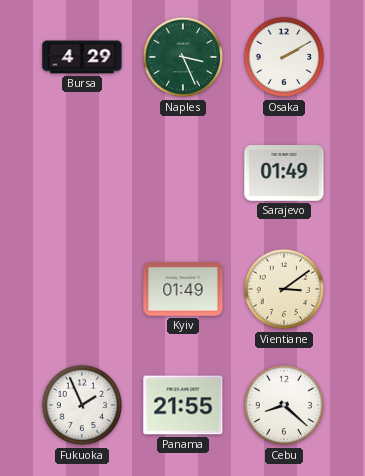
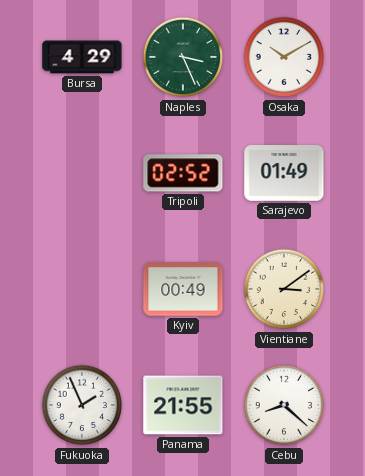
Osaka: 2:10 -> 10:10
Tripoli: none -> 02:52
Kyiv: 01:49 -> 00:49
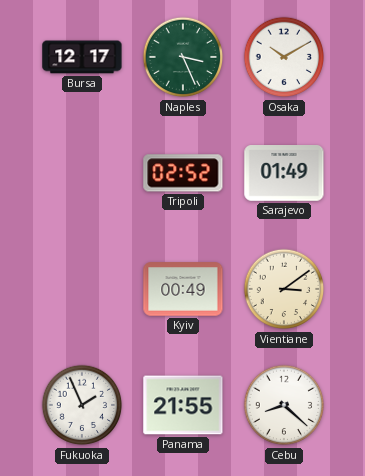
Bursa: 4:29 -> 12:17
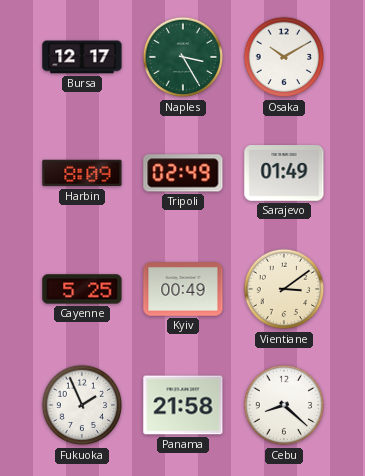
Naples: 3:26 -> 3:25
Harbin: none -> 8:09
Tripoli: 02:52 -> 02:49
Cayenne: none -> 5:25
Panama: 21:55 -> 21:58
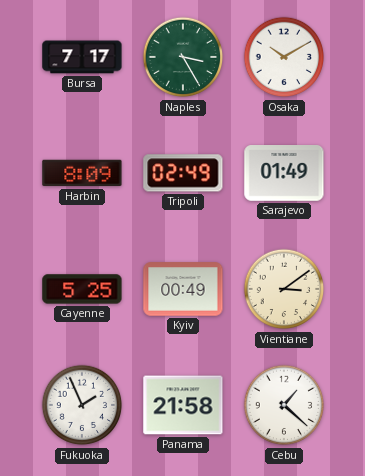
Bursa: 12:17 -> 7:17
Cebu: 8:22 -> 1:22
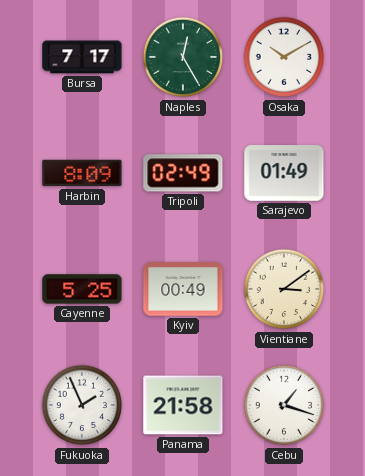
Naples: 3:25 -> 12:25
Cebu: 1:22 -> 1:18
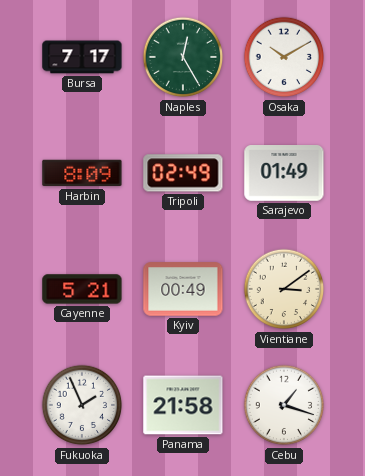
Cayenne: 5:25 -> 5:21
